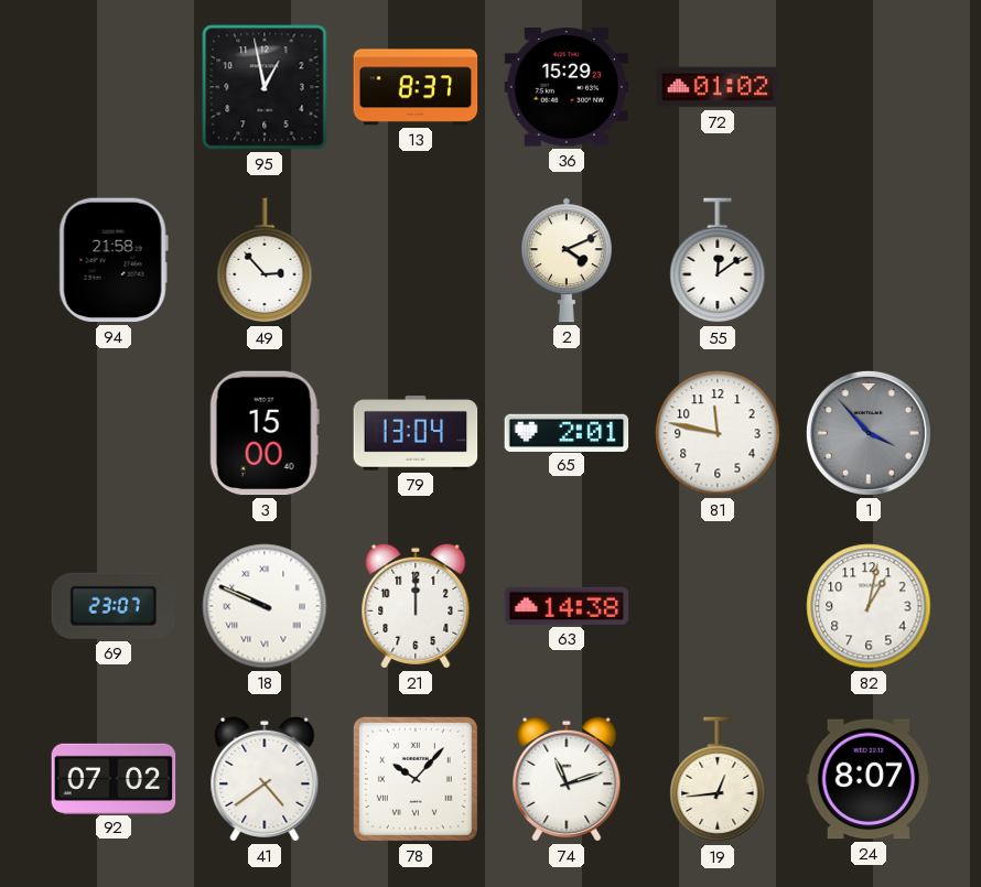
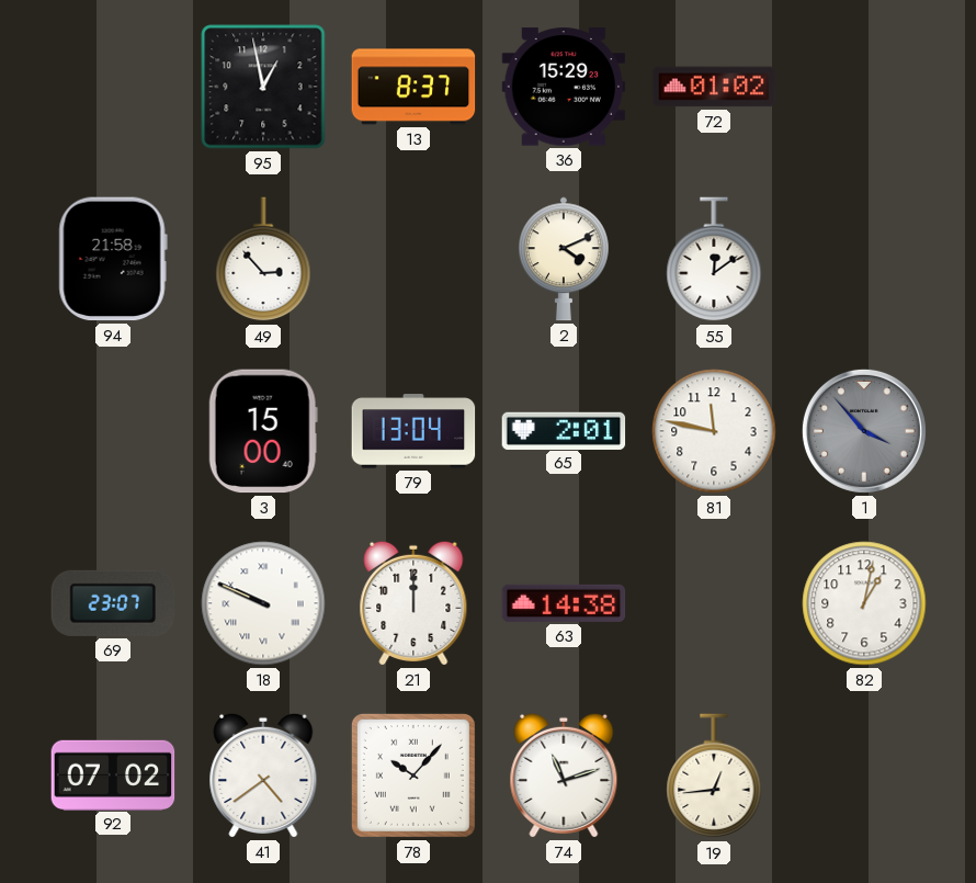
24: 8:07 -> none
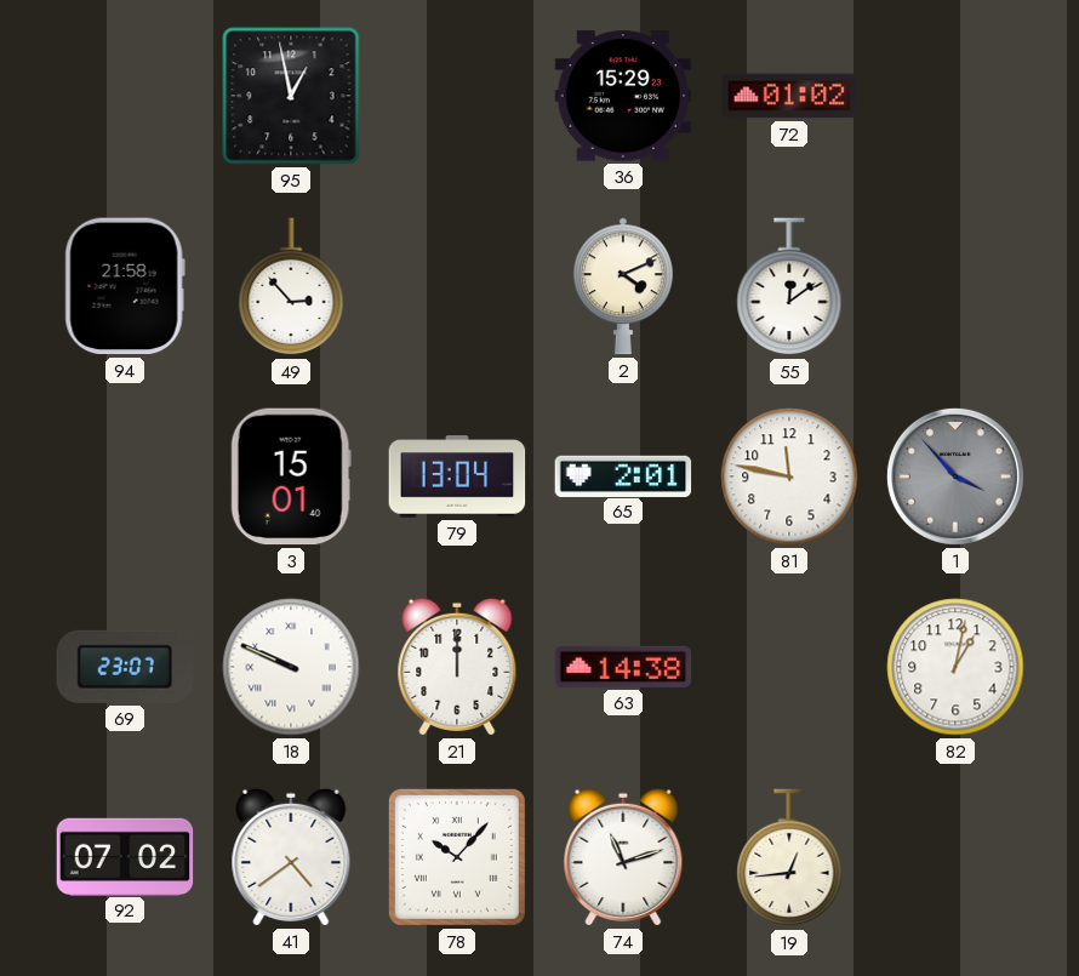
13: 8:37 -> none
3: 15:00 -> 15:01
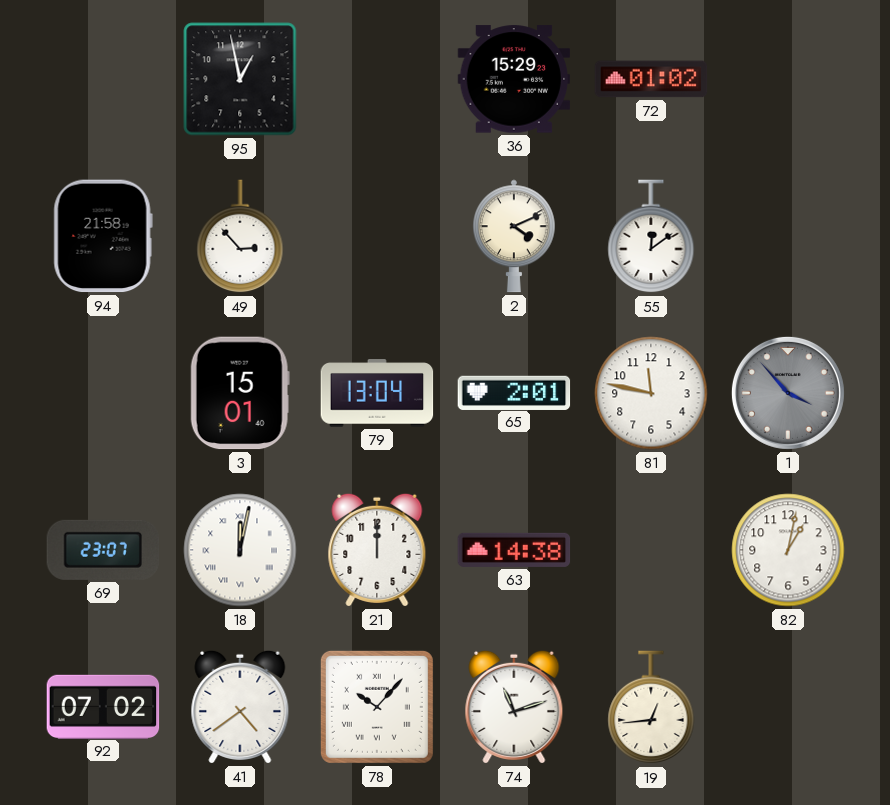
18: 9:49 -> 12:02
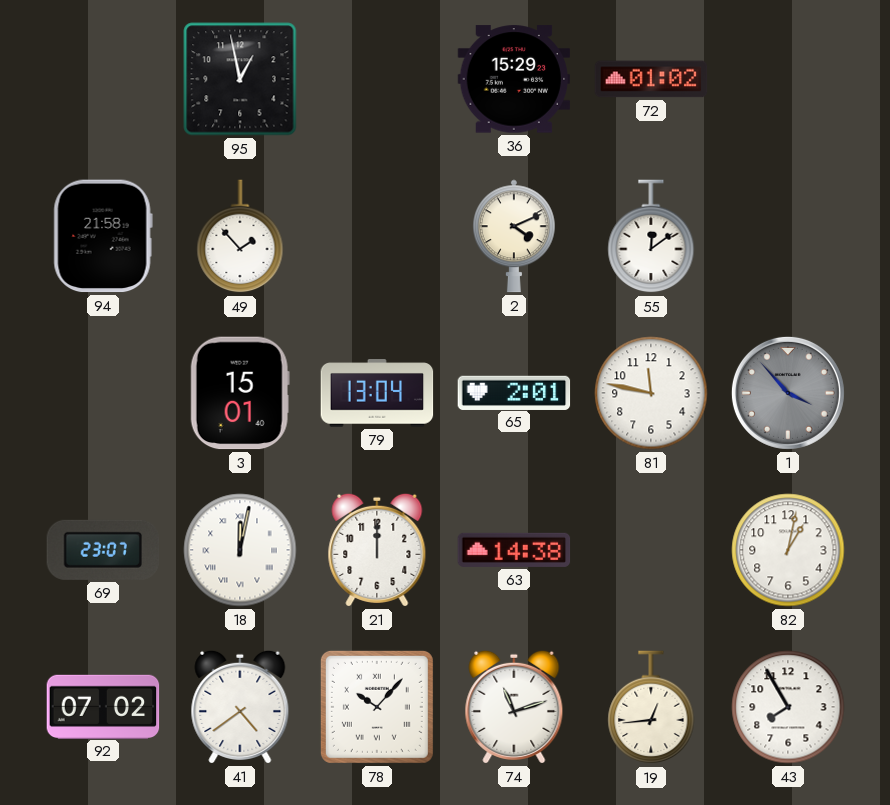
49: 2:53 -> 1:53
43: none -> 7:55
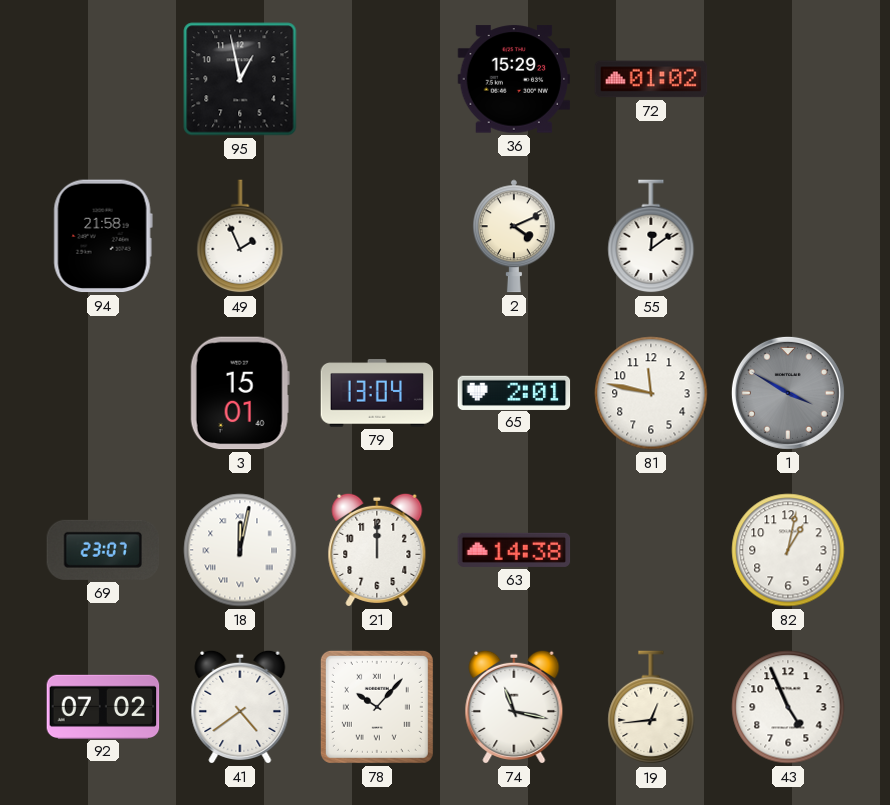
49: 1:53 -> 1:56
1: 3:53 -> 3:50
74: 11:12 -> 11:17
43: 7:55 -> 4:56
